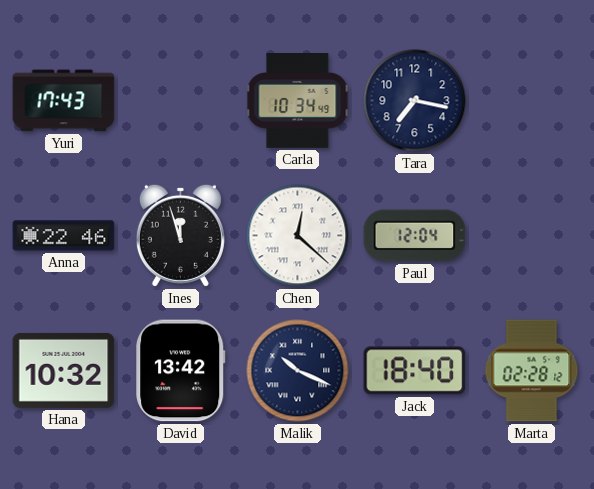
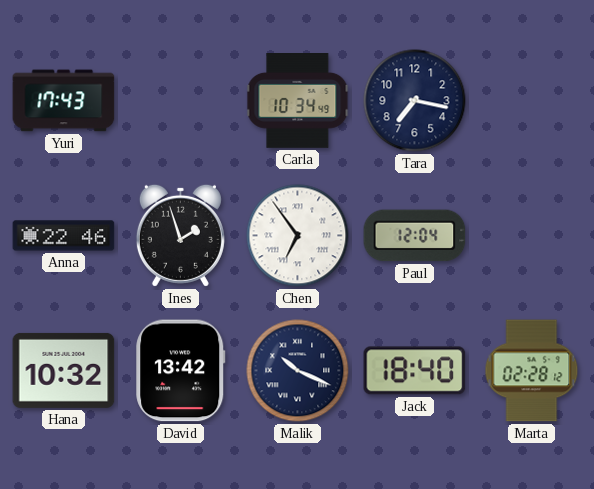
Ines: 11:57 -> 1:57
Chen: 12:22 -> 6:54
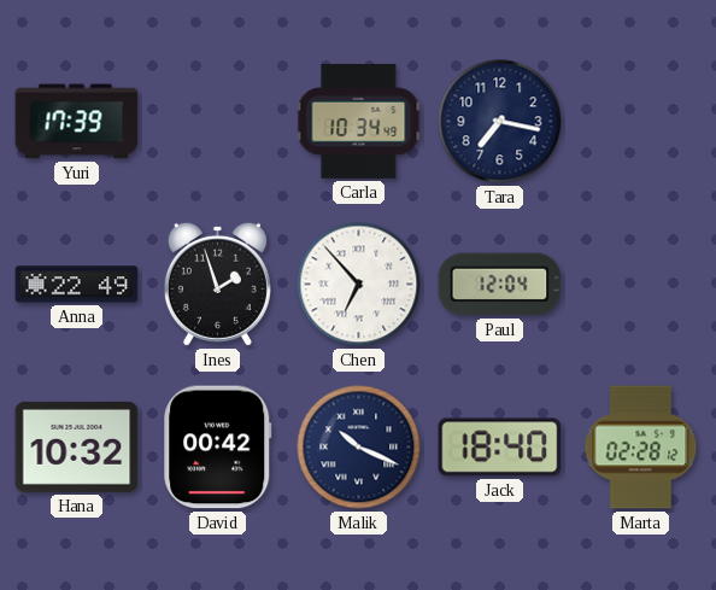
Yuri: 17:43 -> 17:39
Anna: 22:46 -> 22:49
Chen: 6:54 -> 6:53
David: 13:42 -> 00:42
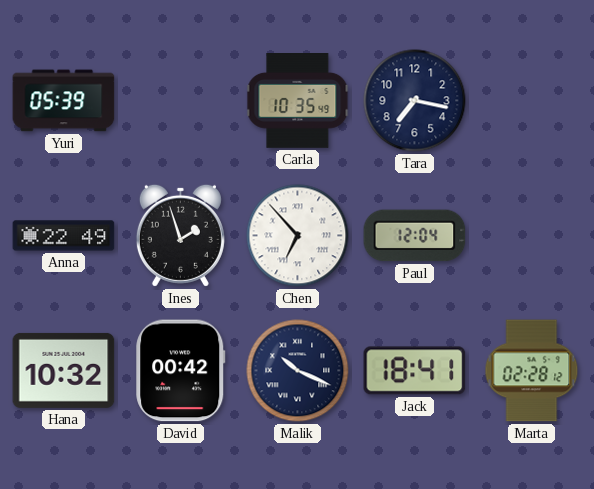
Yuri: 17:39 -> 05:39
Carla: 10:34 -> 10:35
Jack: 18:40 -> 18:41
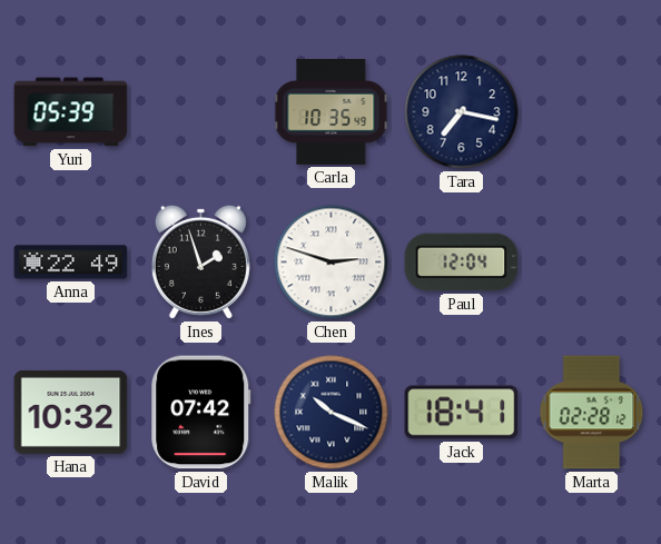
Chen: 6:53 -> 2:48
David: 00:42 -> 07:42
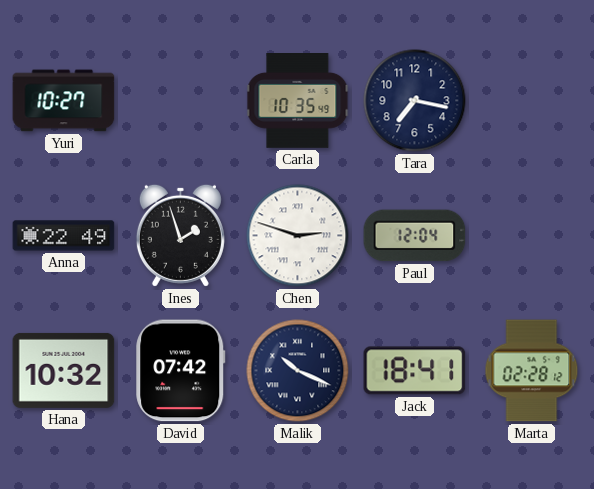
Yuri: 05:39 -> 10:27
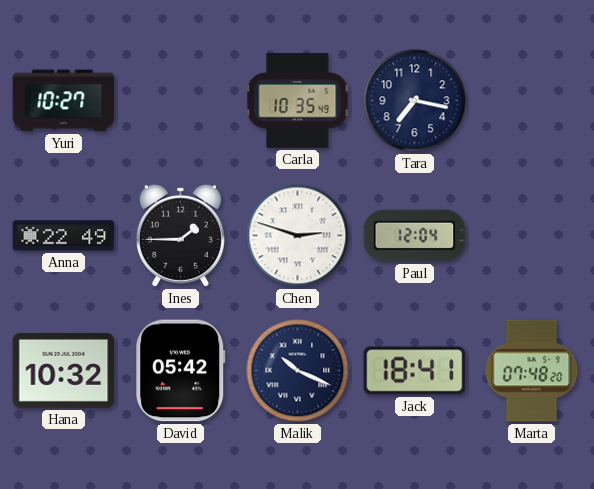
Ines: 1:57 -> 1:45
David: 07:42 -> 05:42
Marta: 02:28 -> 07:48
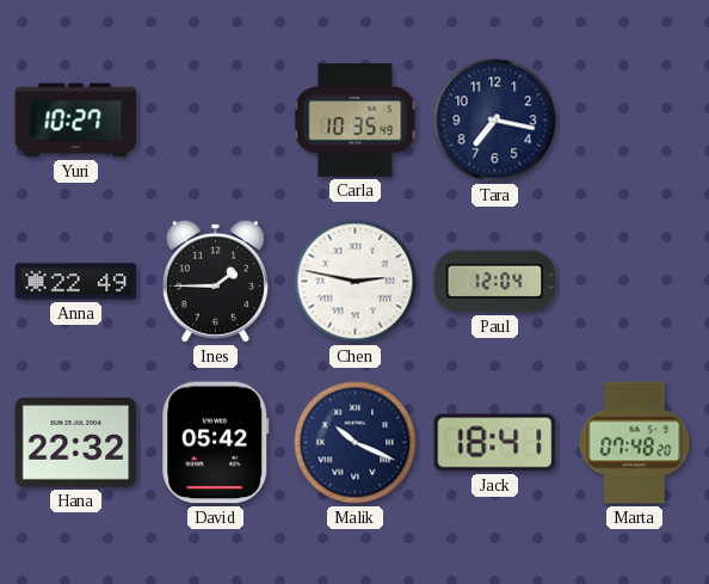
Chen: 2:48 -> 2:47
Hana: 10:32 -> 22:32
